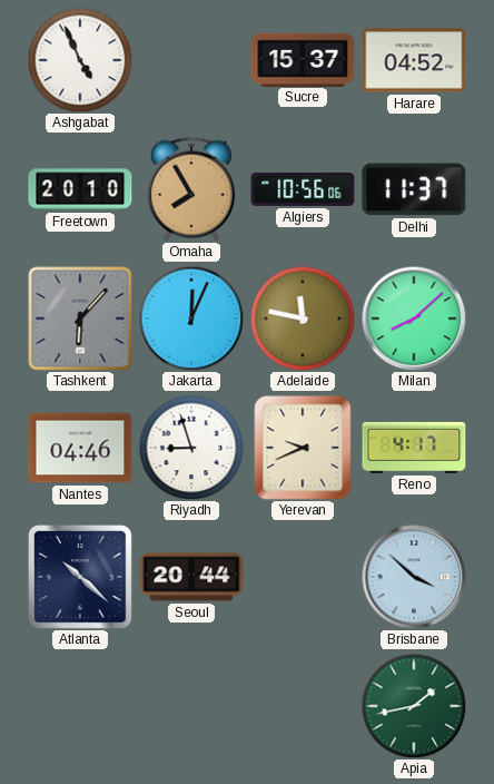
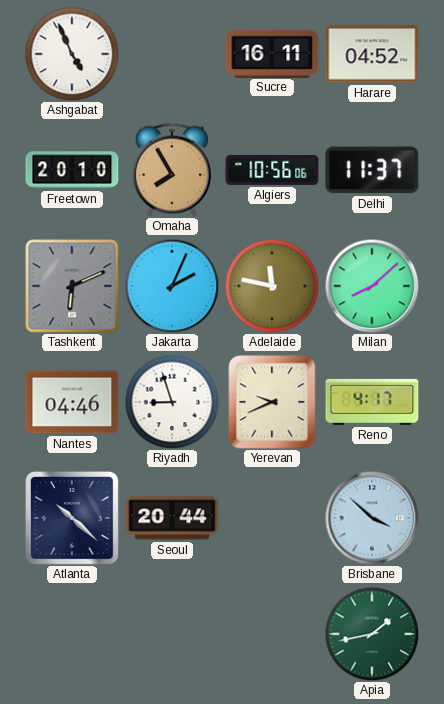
Sucre: 15:37 -> 16:11
Tashkent: 6:07 -> 6:11
Jakarta: 12:04 -> 2:04
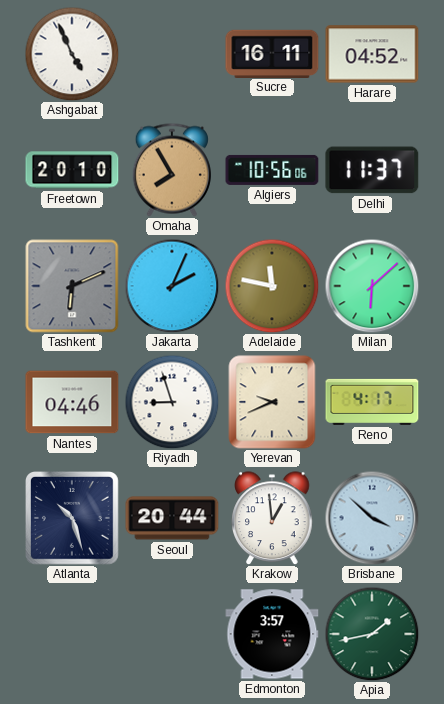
Milan: 8:08 -> 6:08
Atlanta: 10:22 -> 10:27
Krakow: none -> 12:59
Edmonton: none -> 3:57
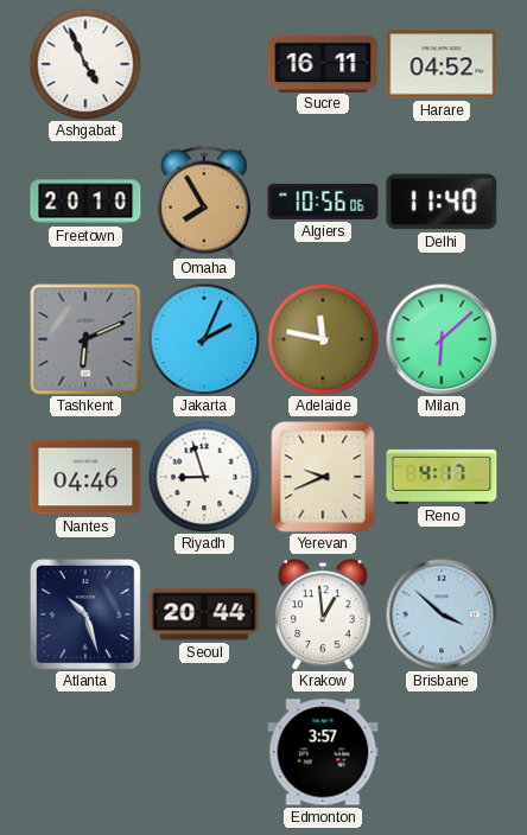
Delhi: 11:37 -> 11:40
Apia: 1:43 -> none
